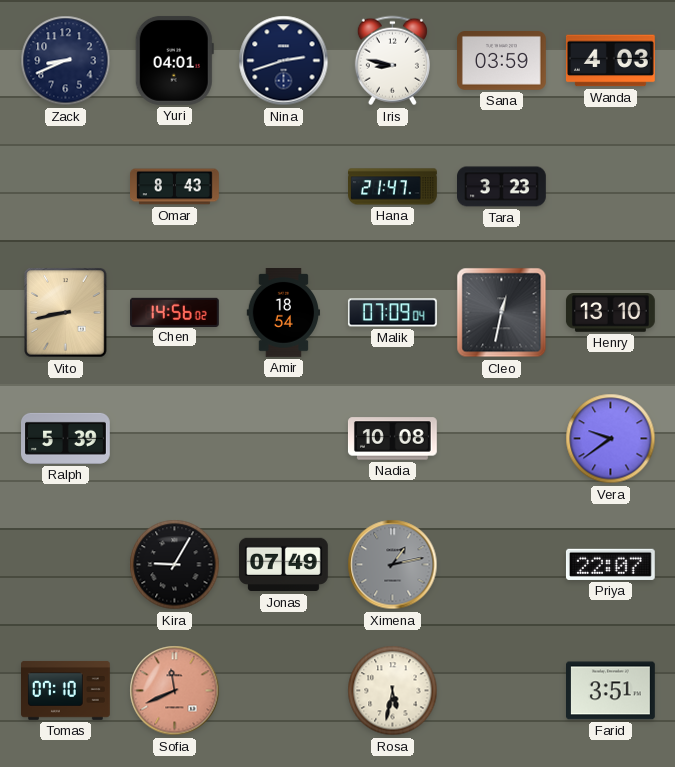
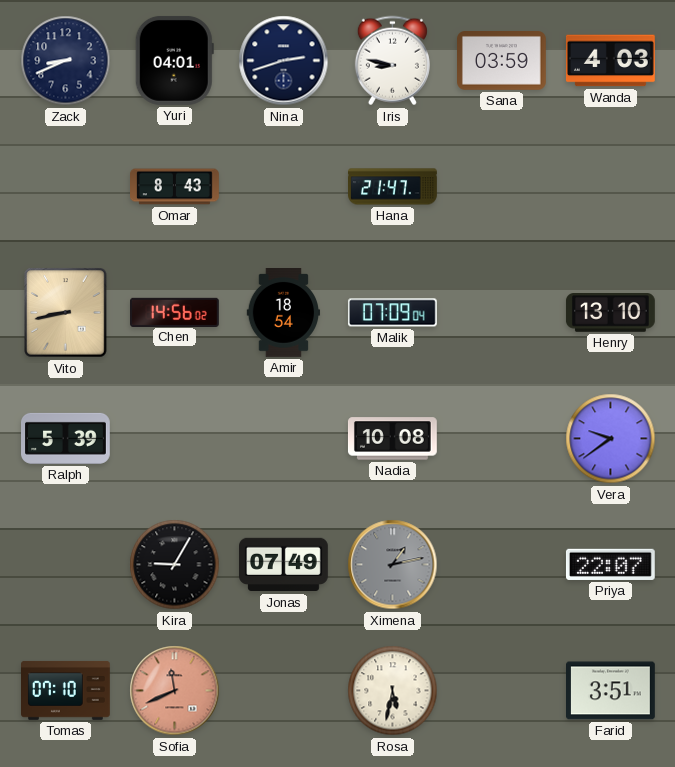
Tara: 3:23 -> none
Cleo: 12:32 -> none
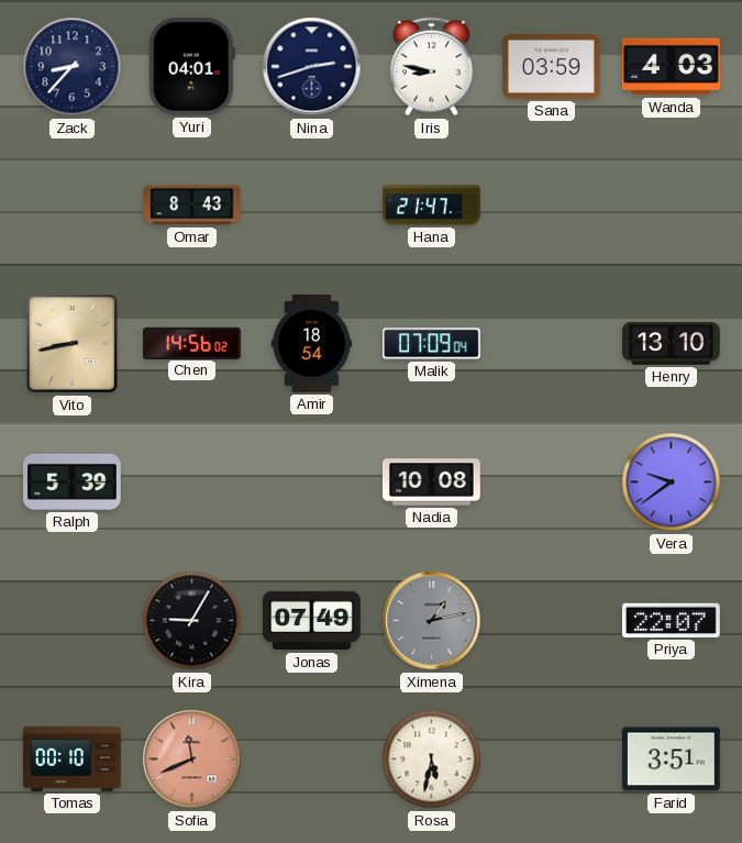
Zack: 8:41 -> 8:37
Tomas: 07:10 -> 00:10
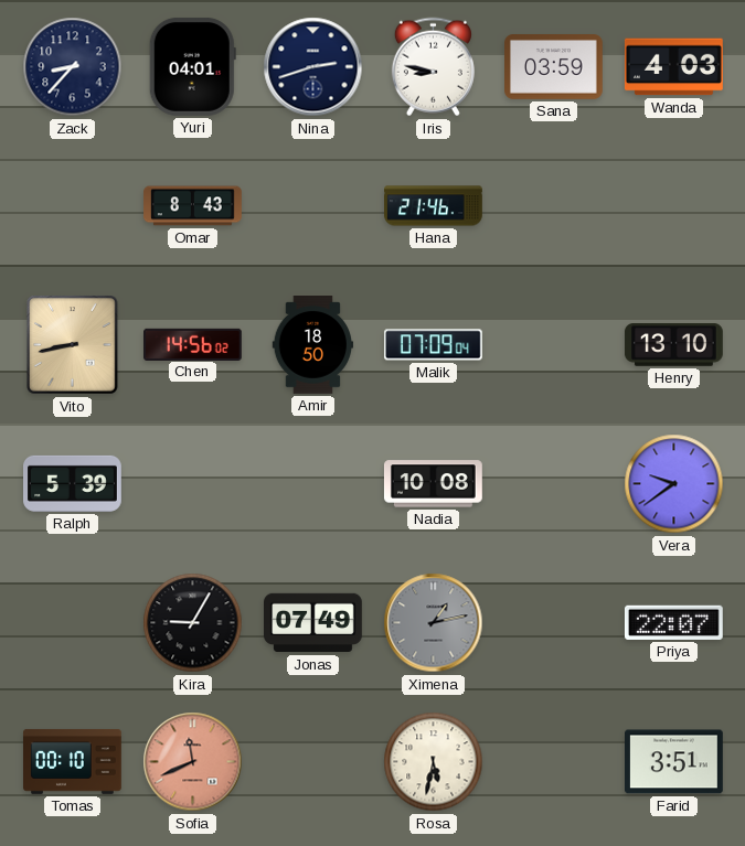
Hana: 21:47 -> 21:46
Amir: 18:54 -> 18:50
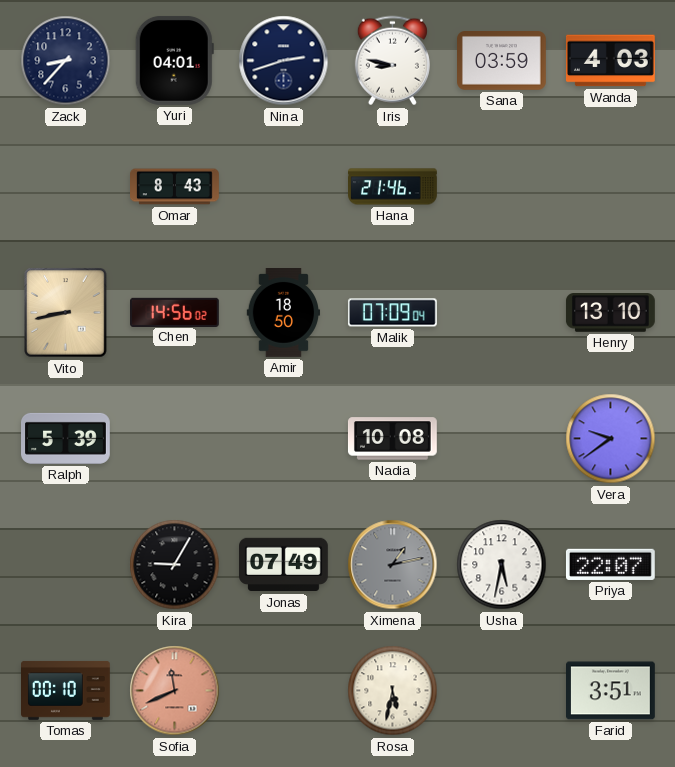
Usha: none -> 5:32
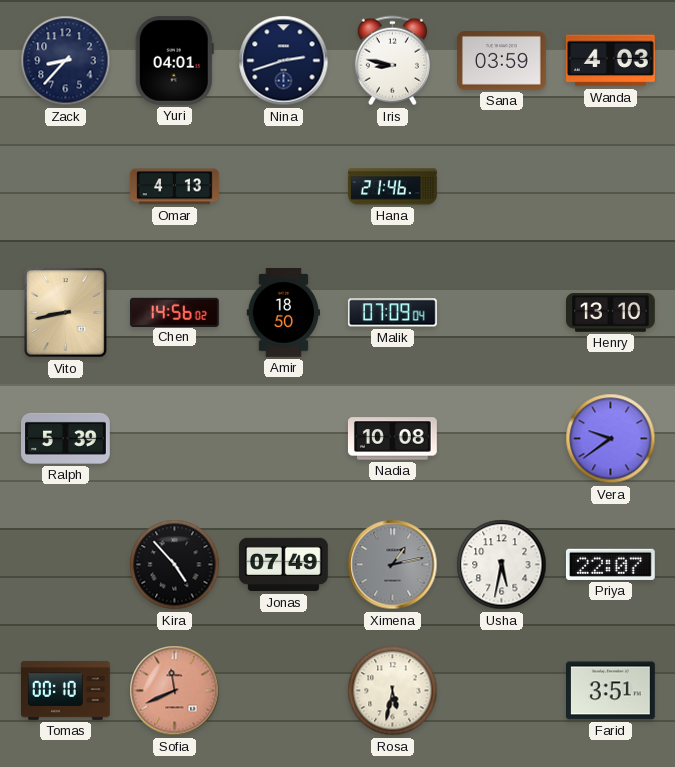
Omar: 8:43 -> 4:13
Kira: 9:05 -> 4:53
